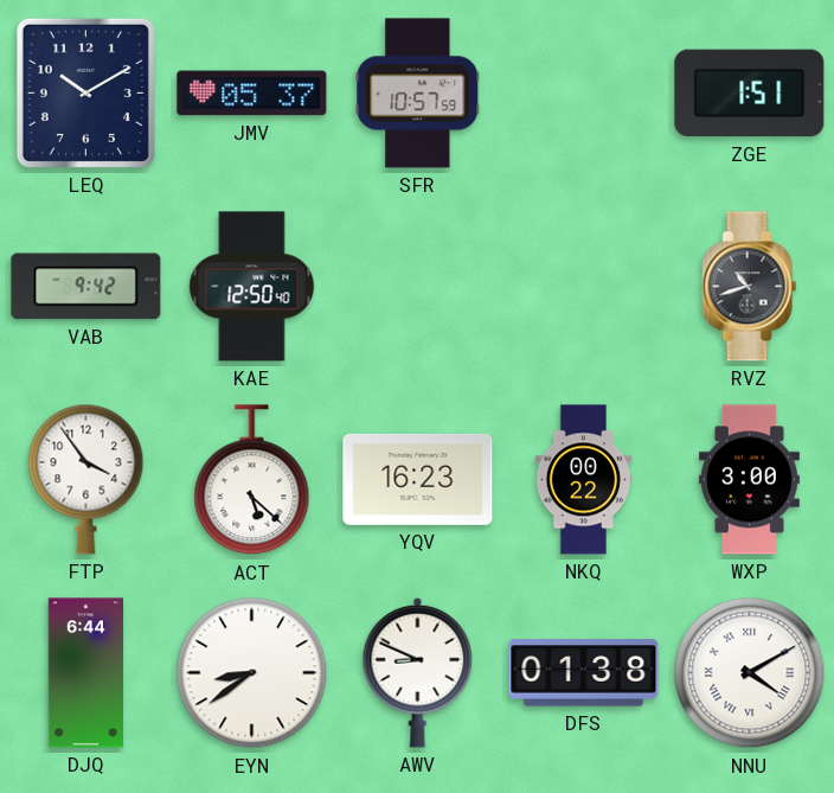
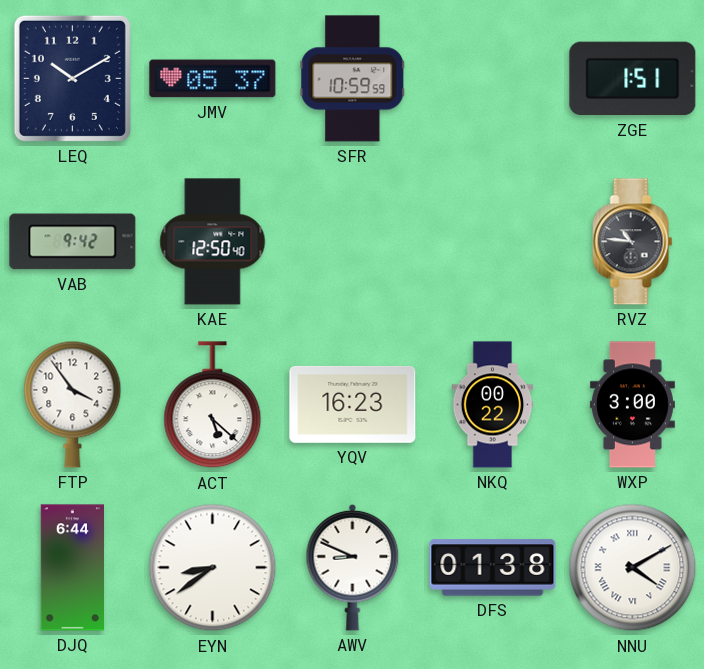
SFR: 10:57 -> 10:59
RVZ: 10:42 -> 10:46
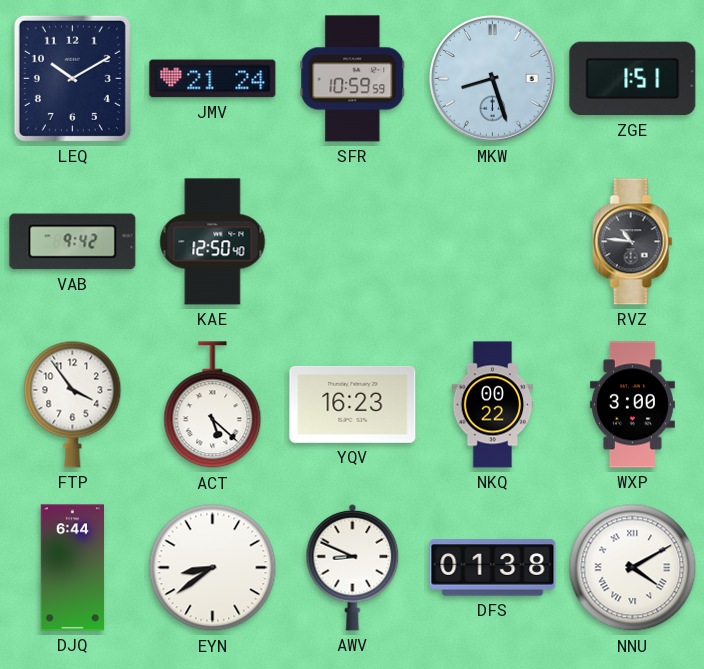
JMV: 05:37 -> 21:24
MKW: none -> 8:27
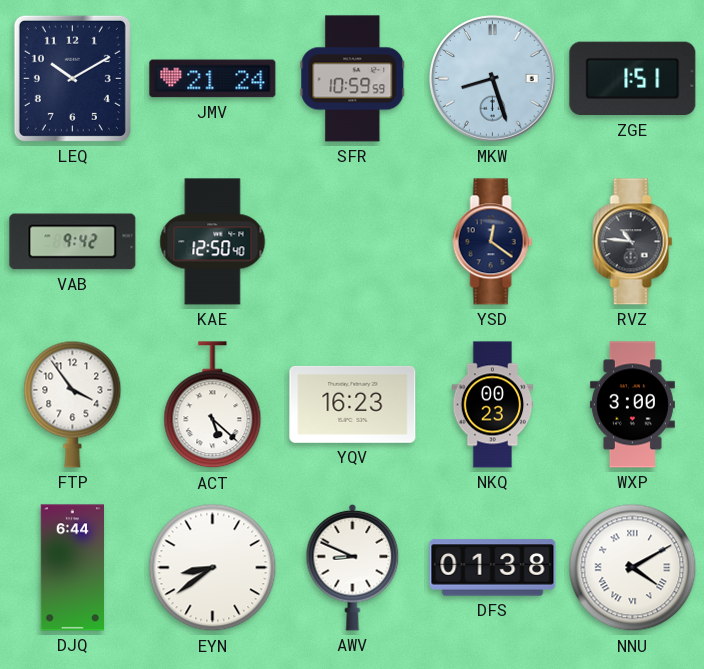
YSD: none -> 12:21
NKQ: 00:22 -> 00:23
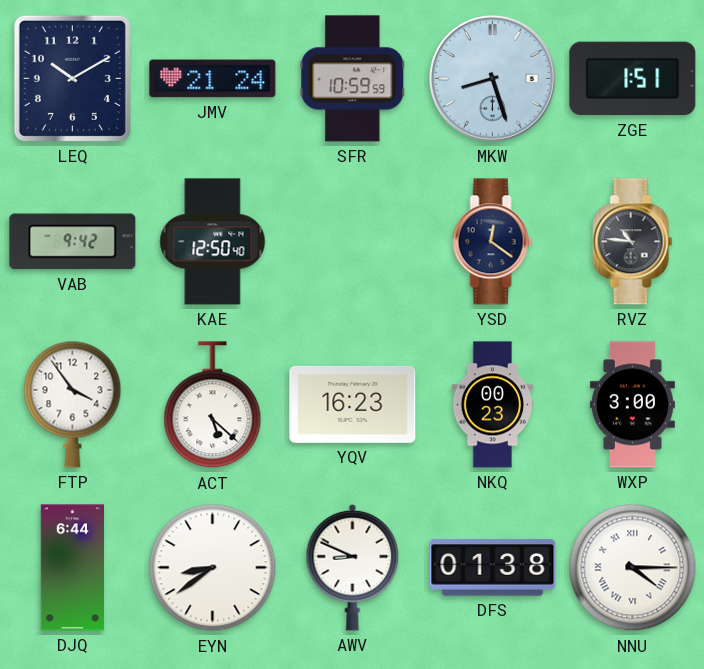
NNU: 4:10 -> 4:15
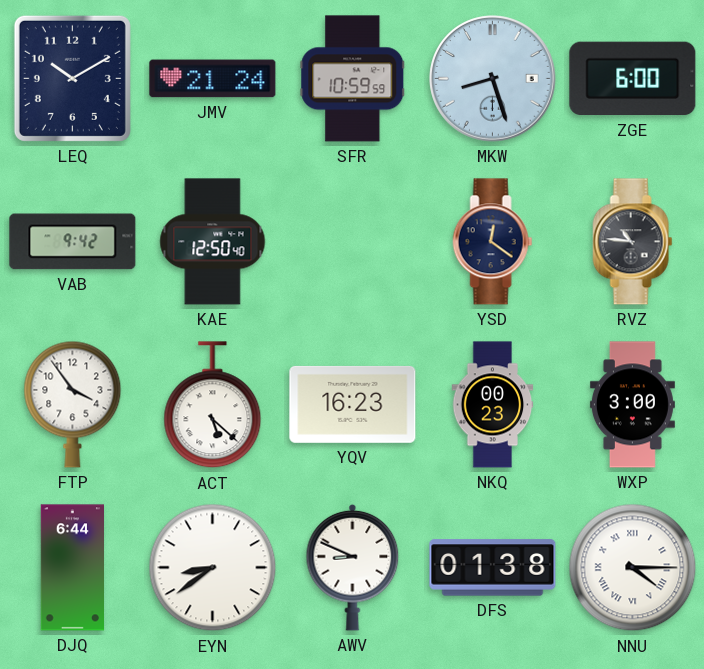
ZGE: 1:51 -> 6:00
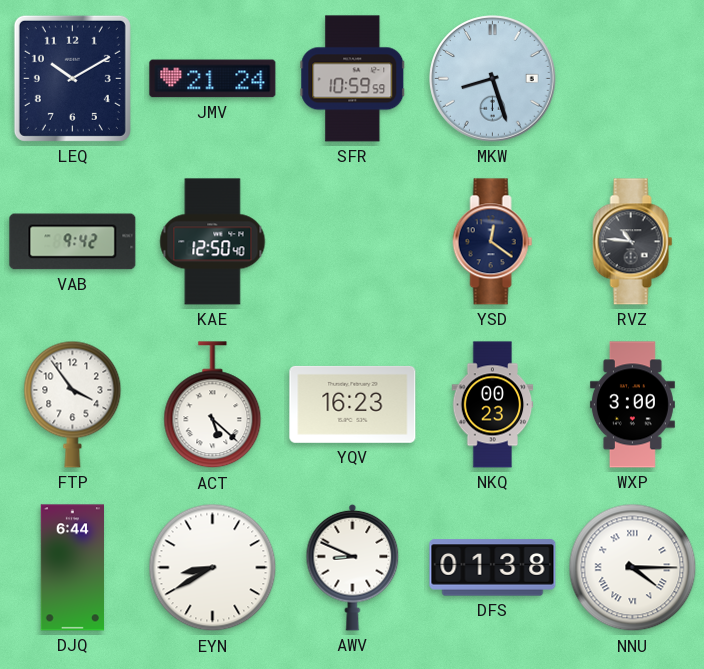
ZGE: 6:00 -> none
EYN: 8:39 -> 8:40
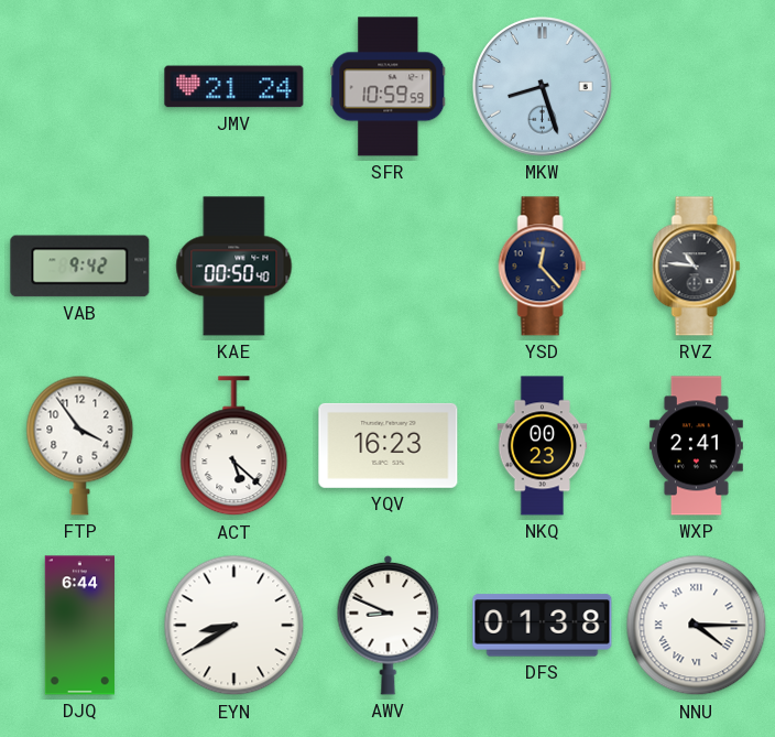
LEQ: 10:10 -> none
KAE: 12:50 -> 00:50
YSD: 12:21 -> 12:23
WXP: 3:00 -> 2:41
